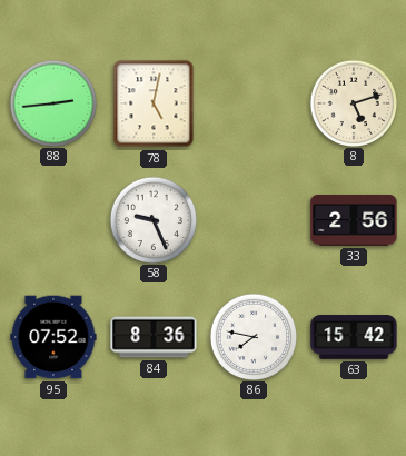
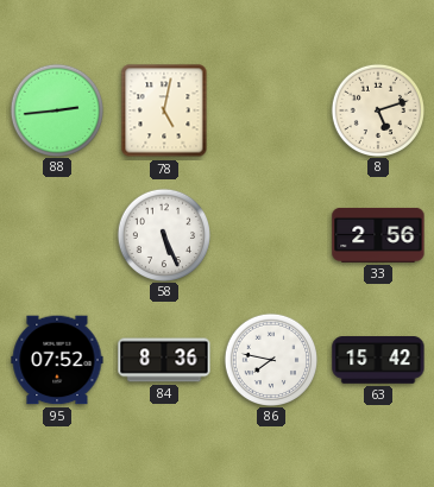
58: 9:26 -> 5:26
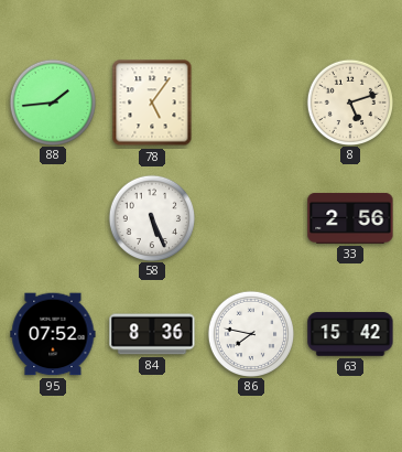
88: 2:44 -> 1:44
78: 5:02 -> 5:06
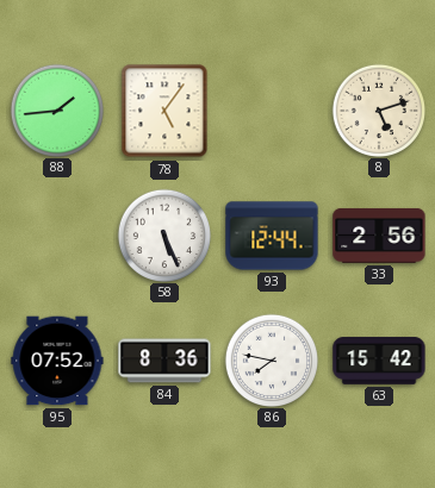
93: none -> 12:44
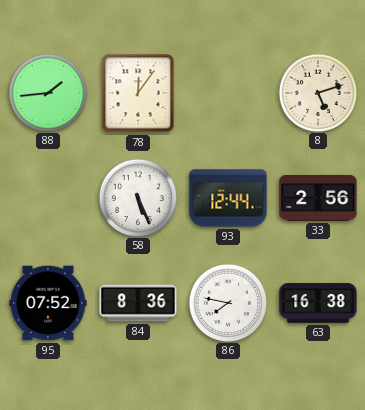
78: 5:06 -> 12:06
63: 15:42 -> 16:38
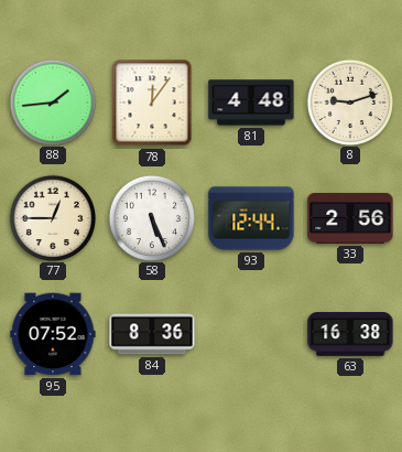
81: none -> 4:48
8: 5:12 -> 9:12
77: none -> 12:45
86: 7:47 -> none
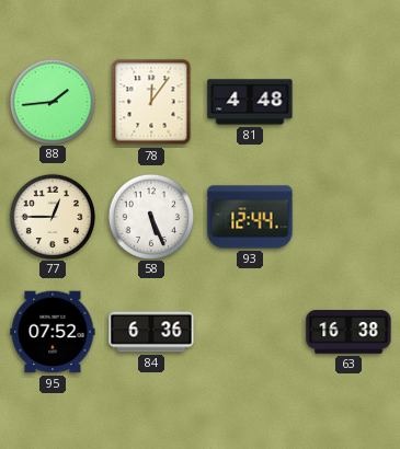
8: 9:12 -> none
33: 2:56 -> none
84: 8:36 -> 6:36
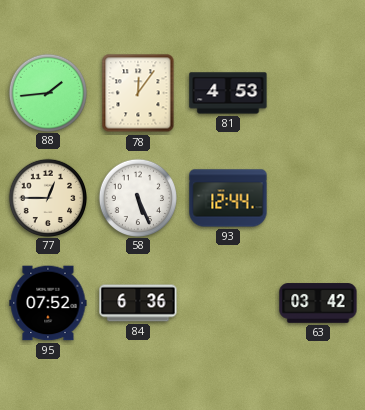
81: 4:48 -> 4:53
63: 16:38 -> 03:42
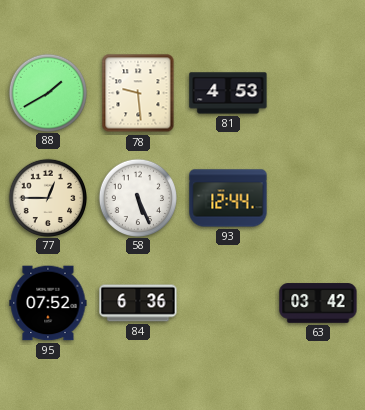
88: 1:44 -> 1:40
78: 12:06 -> 9:29
